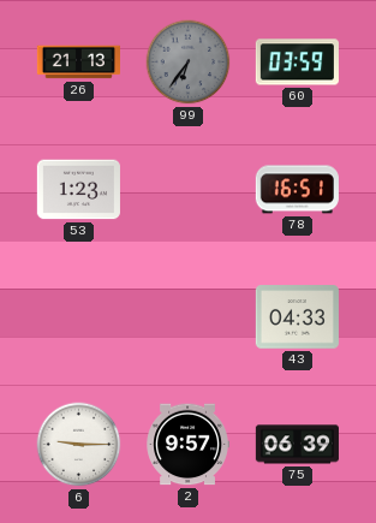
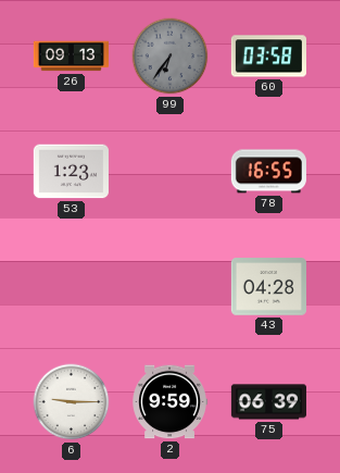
26: 21:13 -> 09:13
60: 03:59 -> 03:58
78: 16:51 -> 16:55
43: 04:33 -> 04:28
2: 9:57 -> 9:59
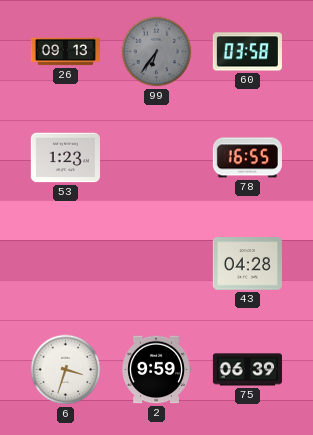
6: 9:15 -> 3:33
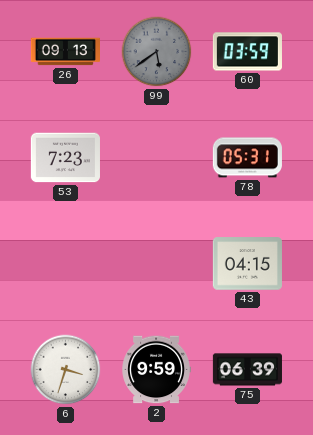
99: 6:36 -> 5:39
60: 03:58 -> 03:59
53: 1:23 -> 7:23
78: 16:55 -> 05:31
43: 04:28 -> 04:15
